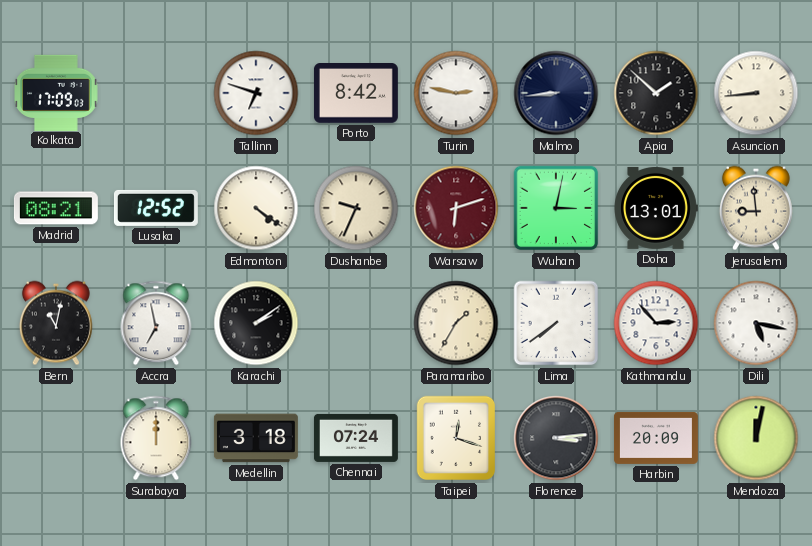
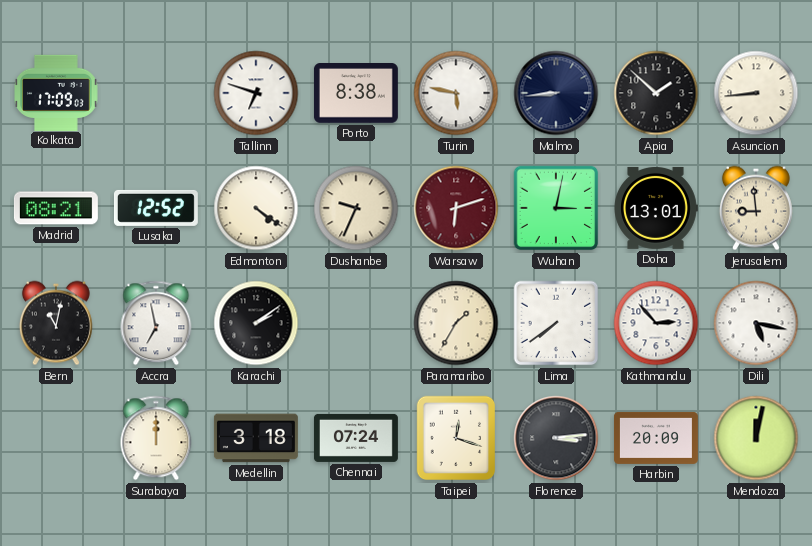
Porto: 8:42 -> 8:38
Turin: 2:47 -> 5:47
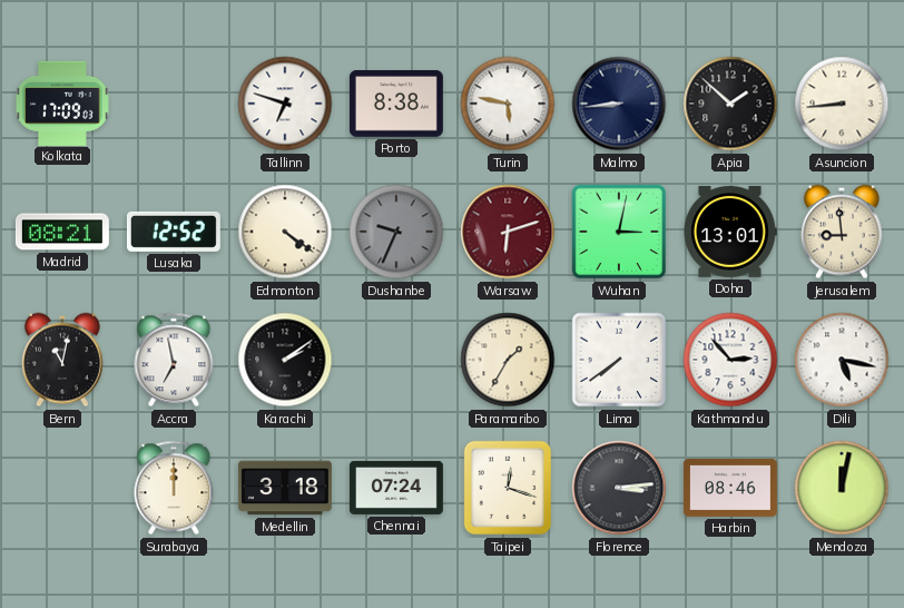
Dushanbe dial: cream -> grey
Harbin: 20:09 -> 08:46
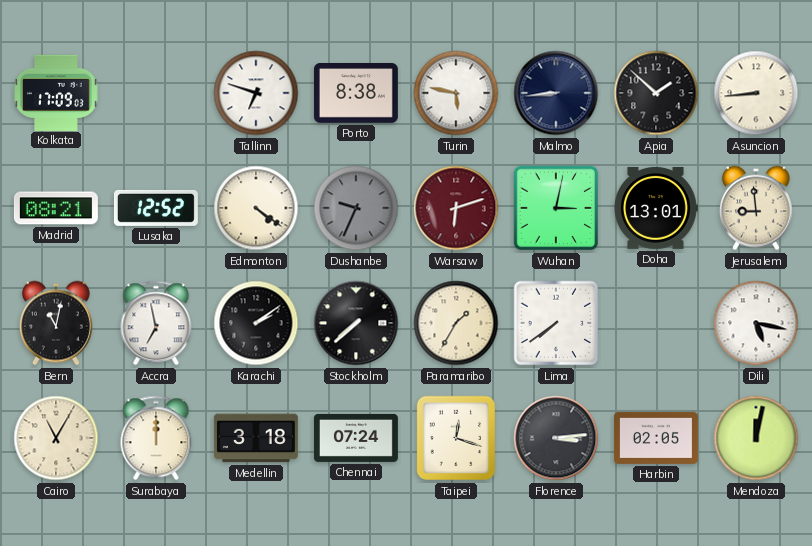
Stockholm: none -> 7:38
Kathmandu: 2:53 -> none
Cairo: none -> 11:05
Harbin: 08:46 -> 02:05
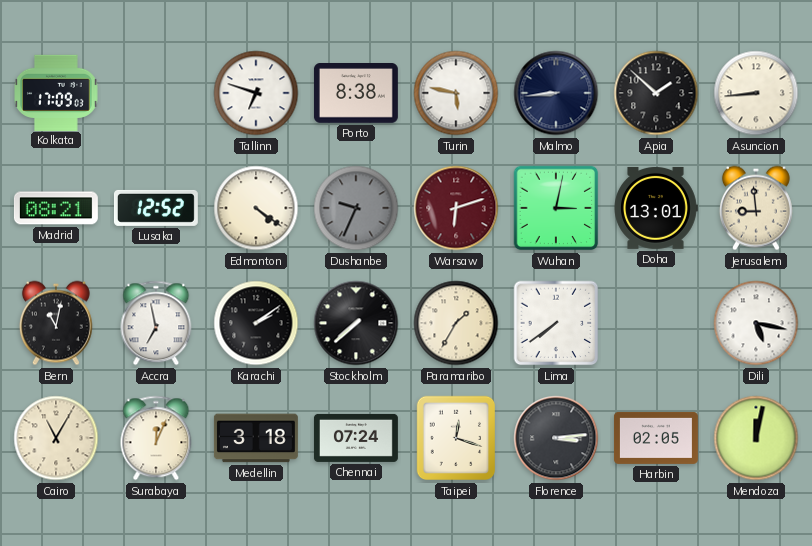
Surabaya: 12:00 -> 12:04
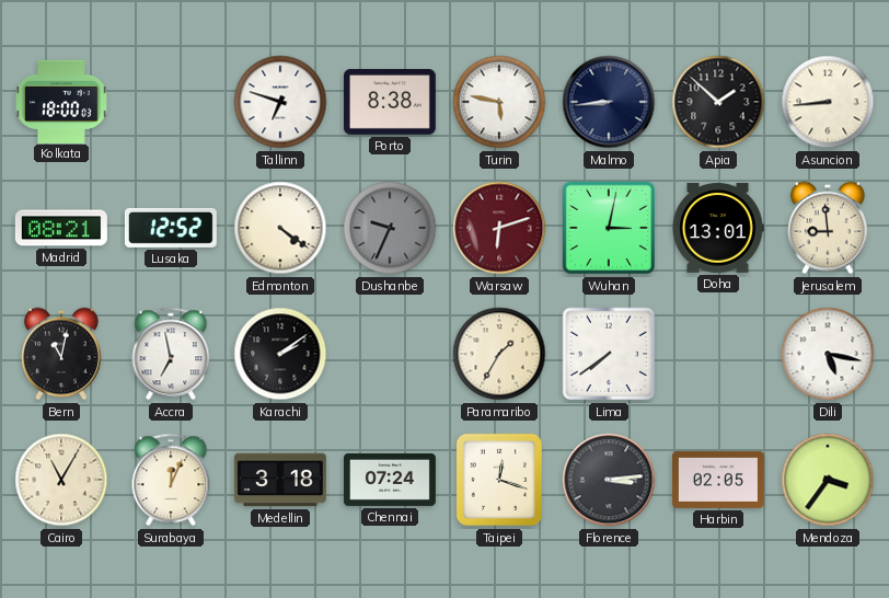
Kolkata: 17:09 -> 18:00
Stockholm: 7:38 -> none
Mendoza: 12:02 -> 3:36
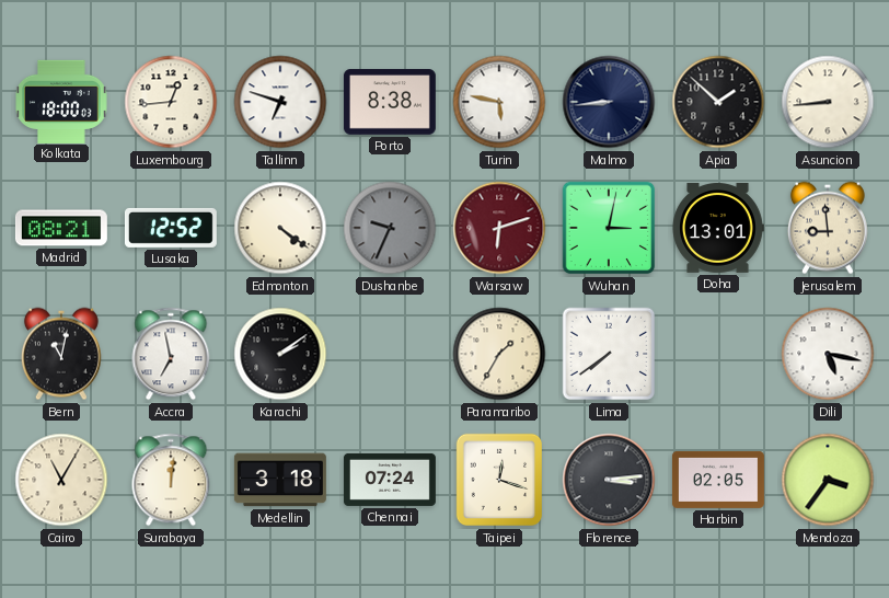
Luxembourg: none -> 12:44
Surabaya: 12:04 -> 12:01
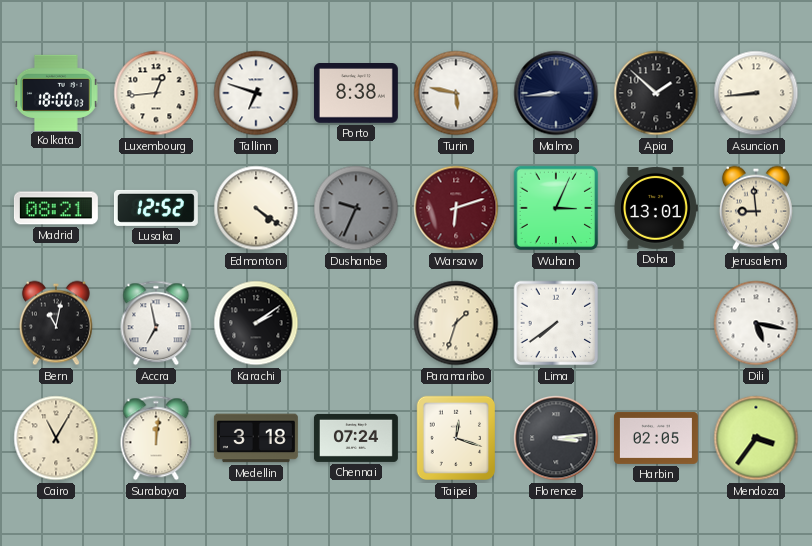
Wuhan: 3:02 -> 3:04
Paramaribo: 1:35 -> 1:33
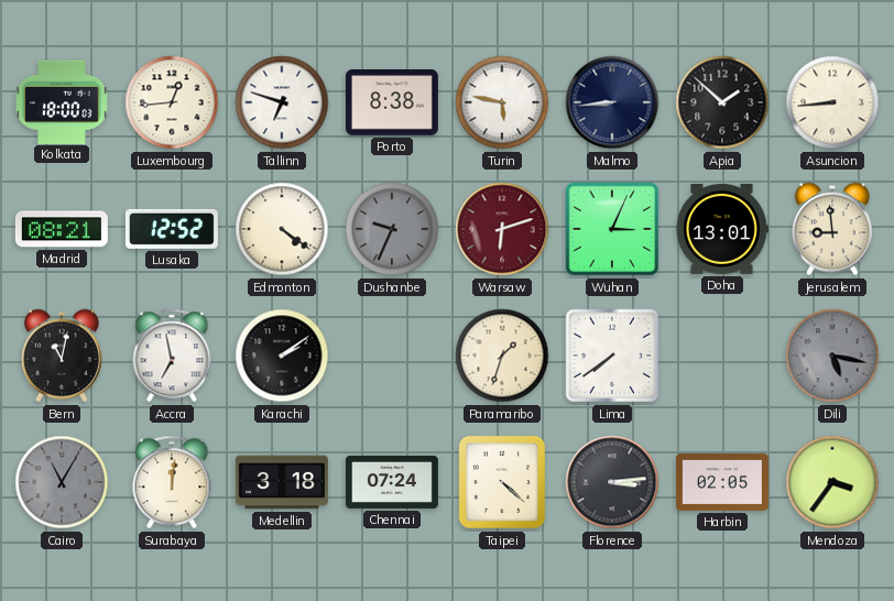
Dili dial: white -> grey
Cairo dial: cream -> grey
Taipei: 12:18 -> 4:22
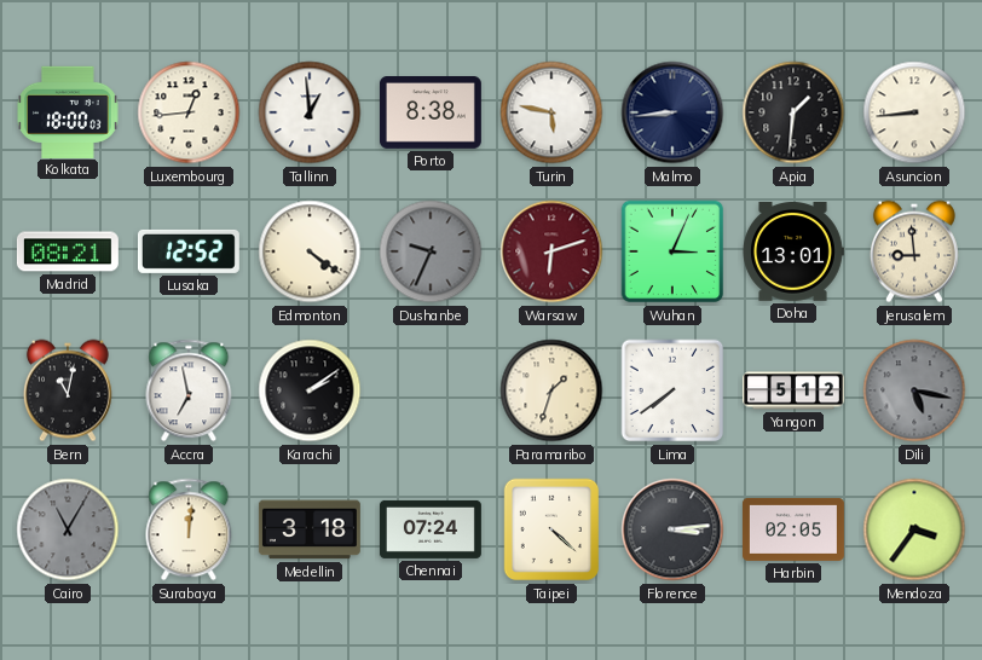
Tallinn: 6:48 -> 12:59
Apia: 1:52 -> 1:31
Yangon: none -> 5:12
